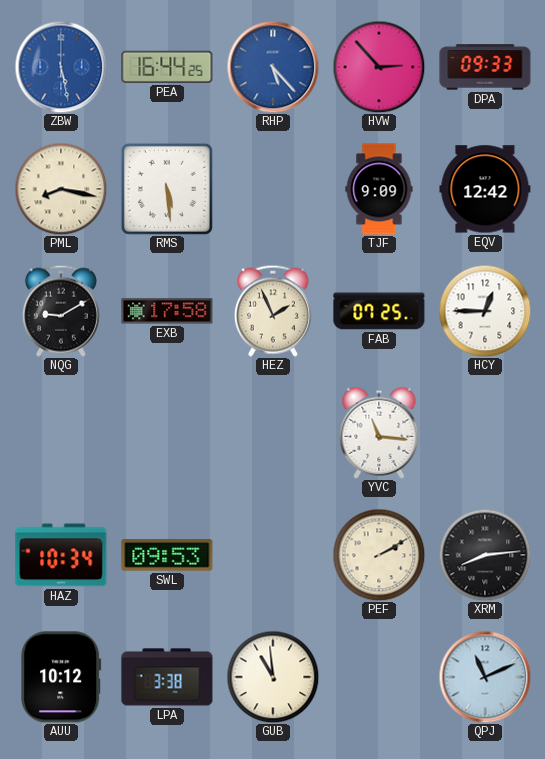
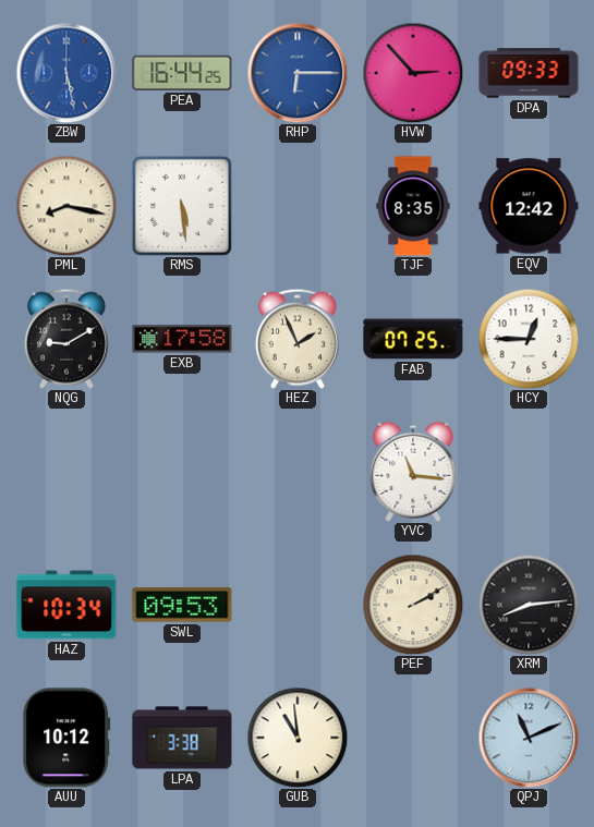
RHP: 5:23 -> 6:15
TJF: 9:09 -> 8:35
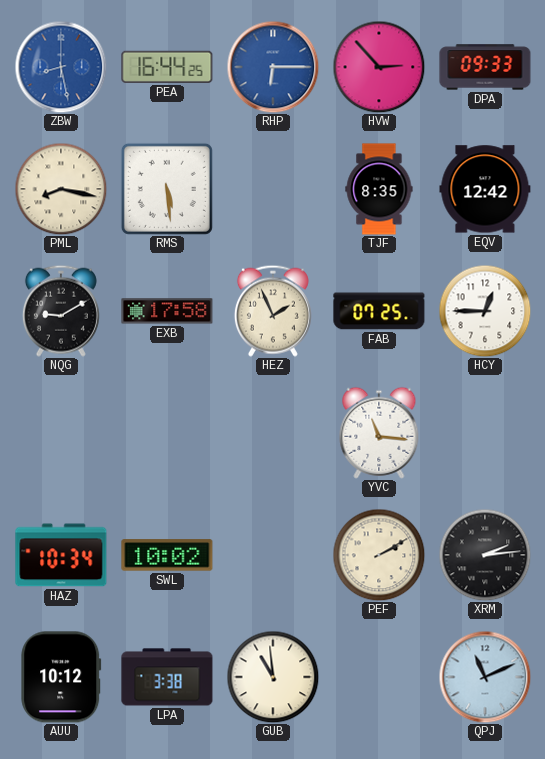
ZBW: 5:28 -> 8:28
SWL: 09:53 -> 10:02
XRM: 8:14 -> 2:14
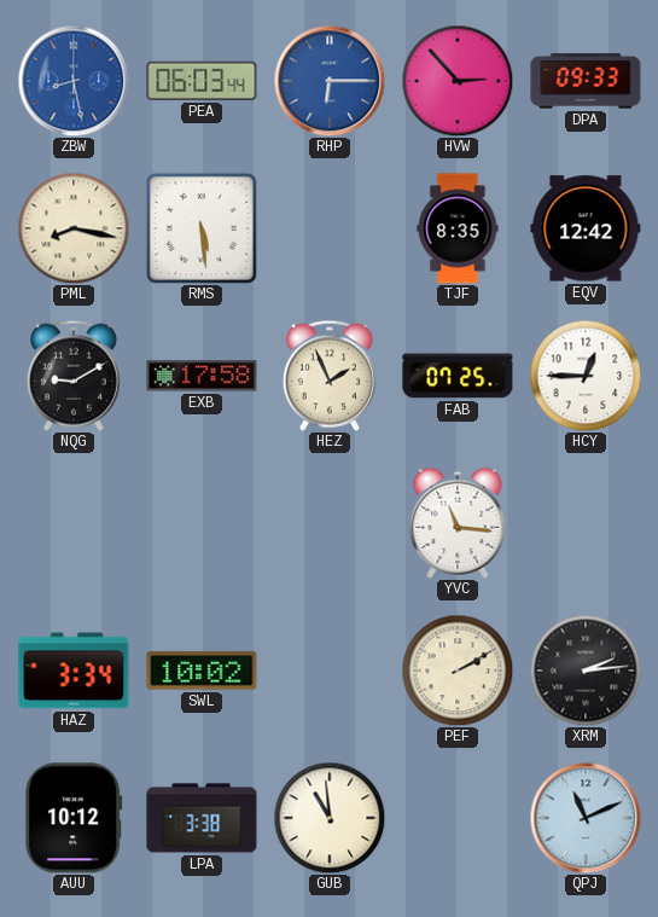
PEA: 16:44 -> 06:03
HAZ: 10:34 -> 3:34
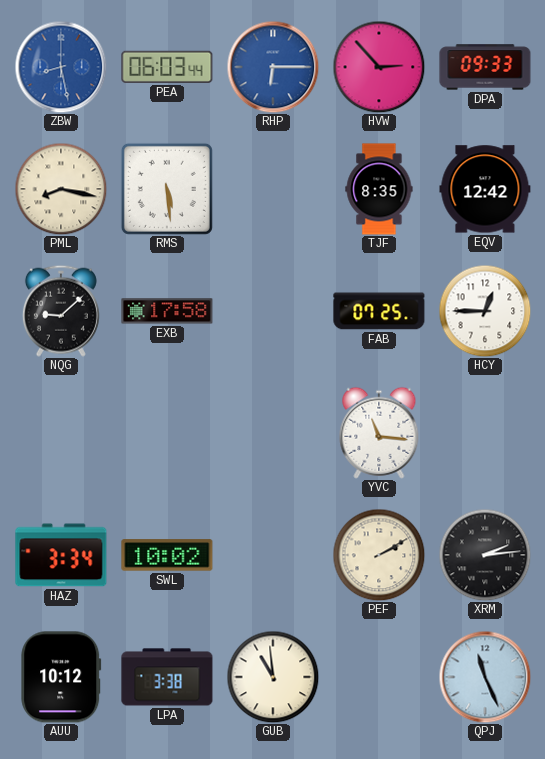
NQG: 9:10 -> 9:08
HEZ: 1:56 -> none
QPJ: 11:11 -> 11:26
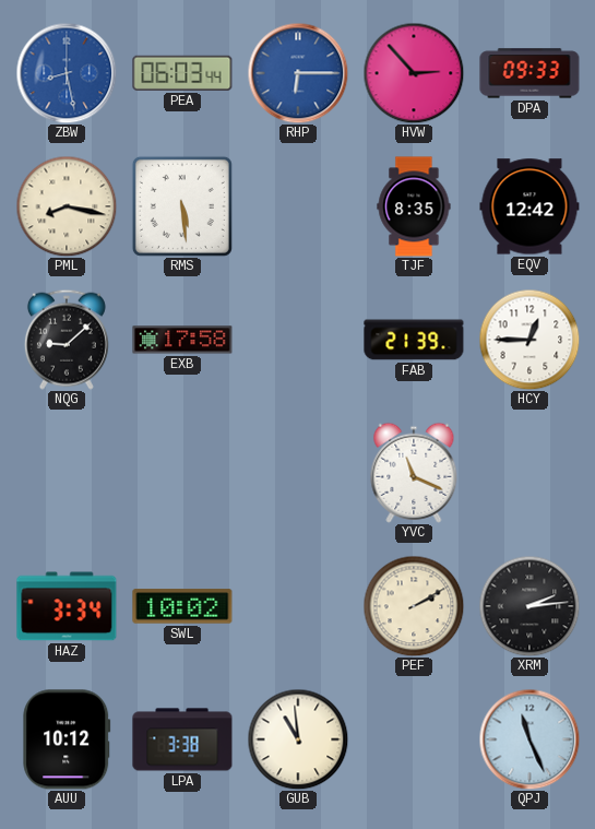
FAB: 07:25 -> 21:39
YVC: 11:16 -> 11:19
